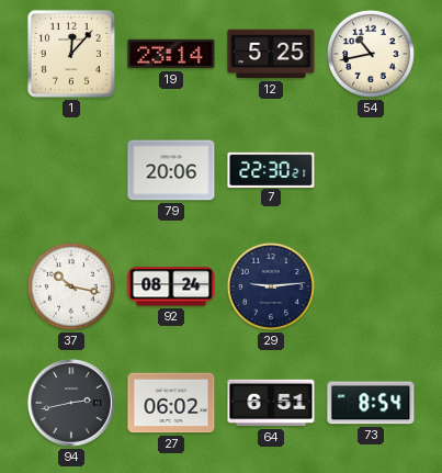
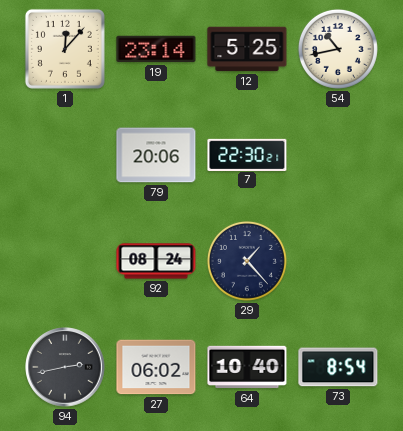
37: 10:17 -> none
29: 9:14 -> 1:23
64: 6:51 -> 10:40
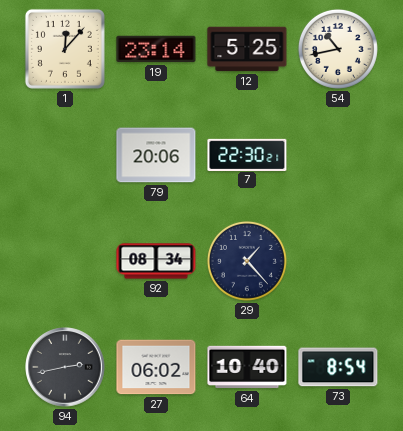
92: 08:24 -> 08:34
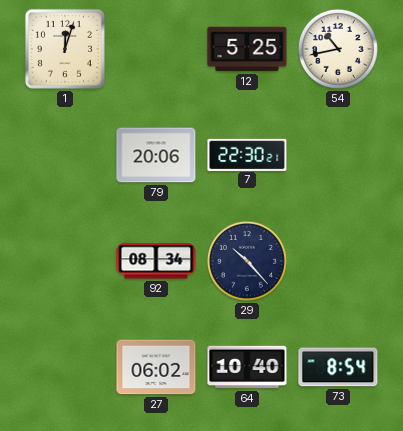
1: 12:07 -> 12:03
19: 23:14 -> none
29: 1:23 -> 10:23
94: 2:43 -> none
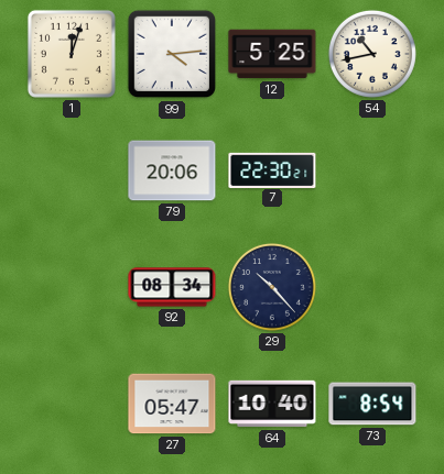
99: none -> 4:14
27: 06:02 -> 05:47
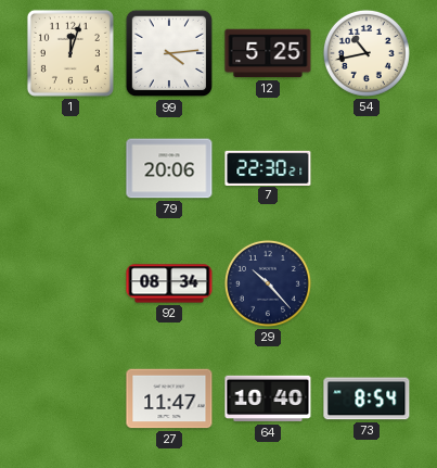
27: 05:47 -> 11:47
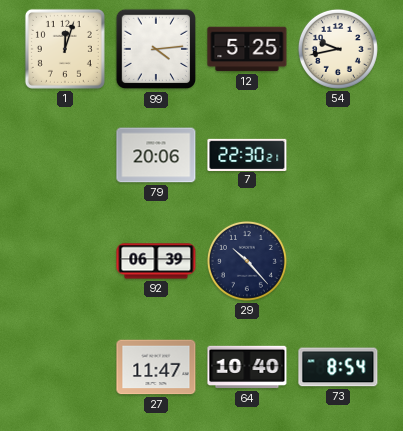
54: 10:43 -> 9:43
92: 08:34 -> 06:39
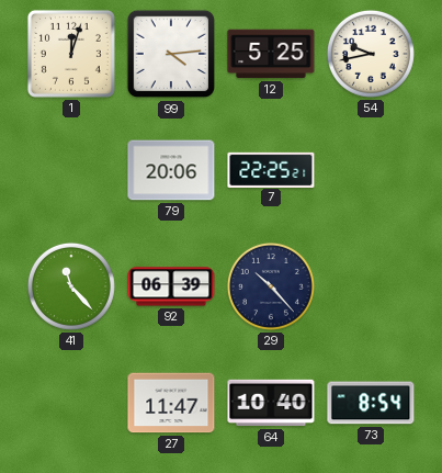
7: 22:30 -> 22:25
41: none -> 11:23
